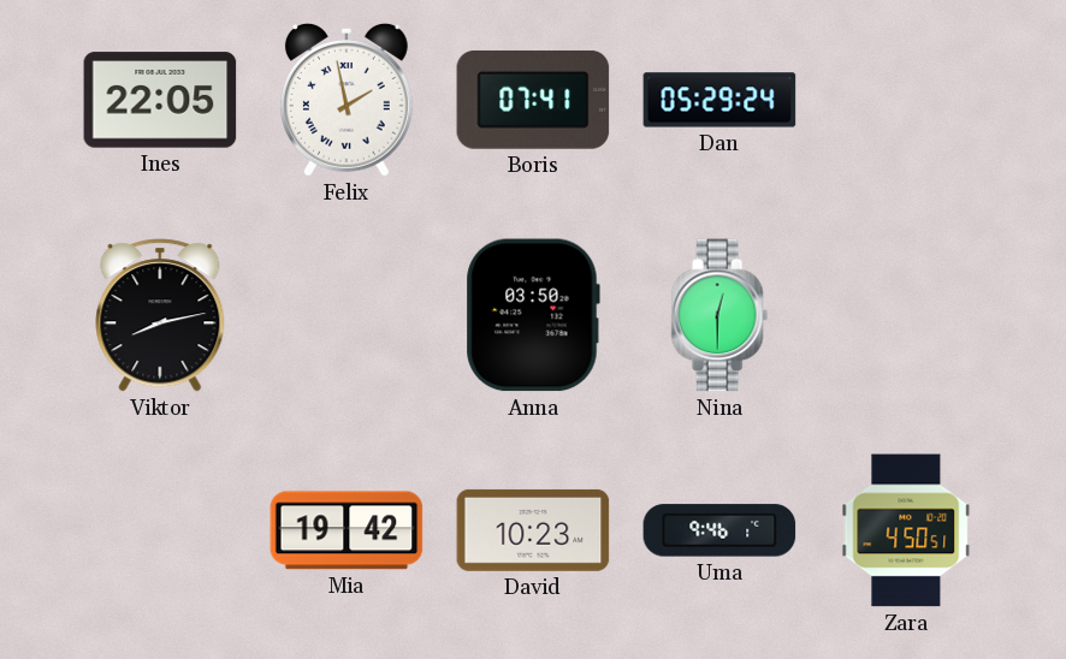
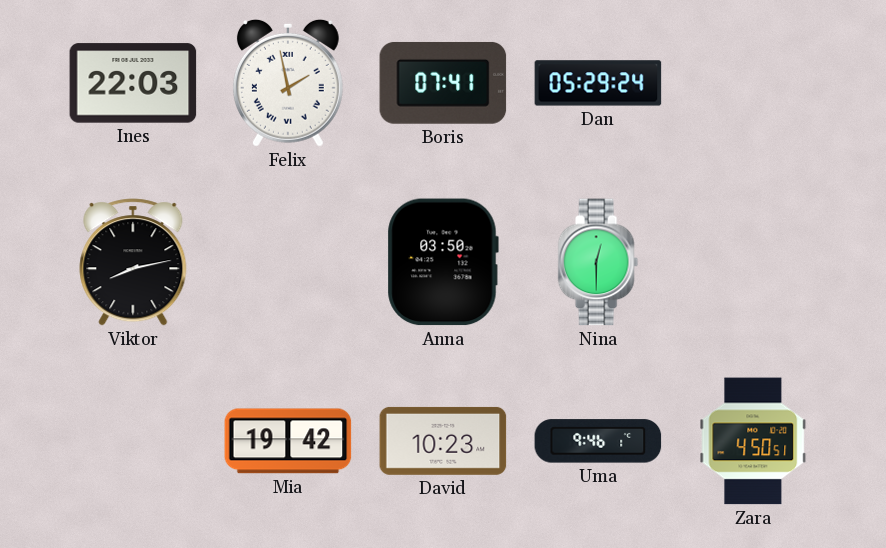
Ines: 22:05 -> 22:03
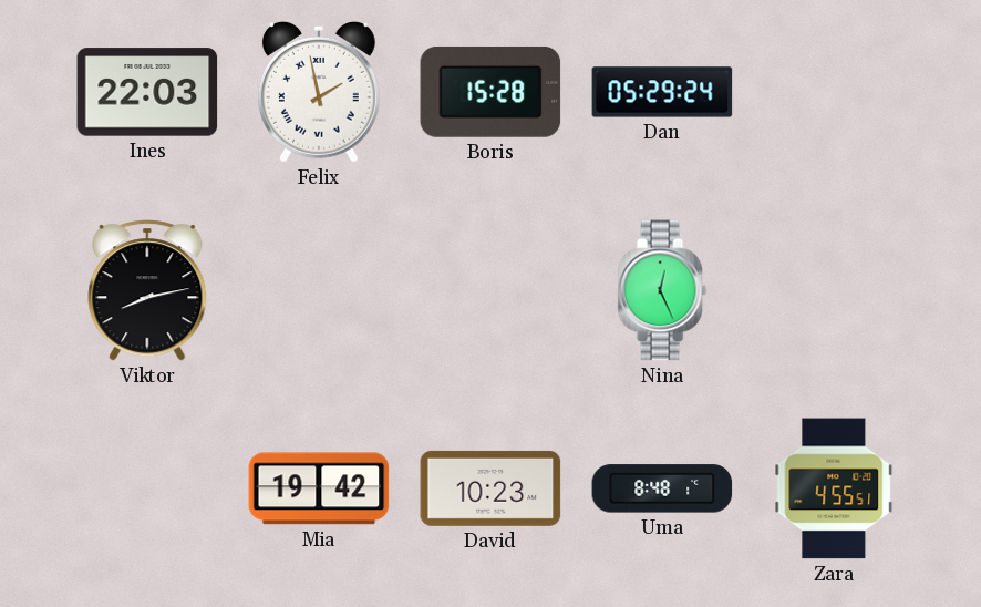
Boris: 07:41 -> 15:28
Anna: 03:50 -> none
Nina: 12:30 -> 12:26
Uma: 9:46 -> 8:48
Zara: 4:50 -> 4:55
